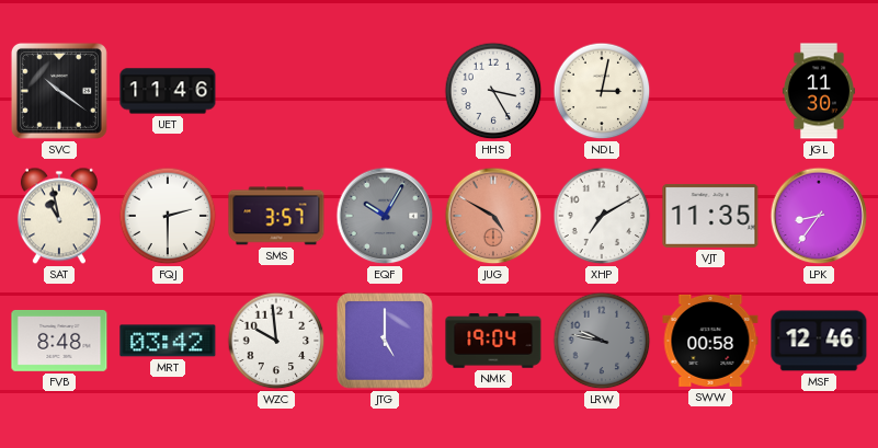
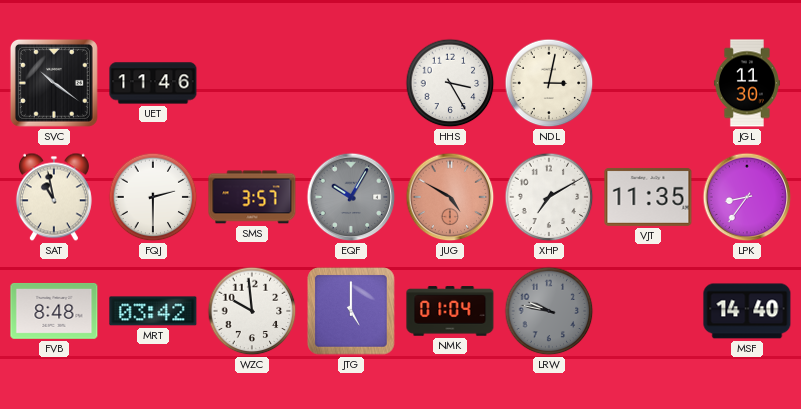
NMK: 19:04 -> 01:04
SWW: 00:58 -> none
MSF: 12:46 -> 14:40
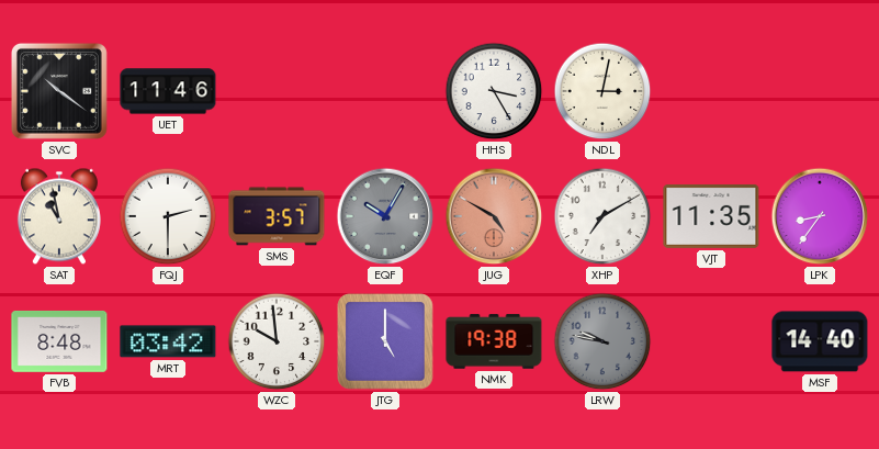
JGL: 11:30 -> none
NMK: 01:04 -> 19:38
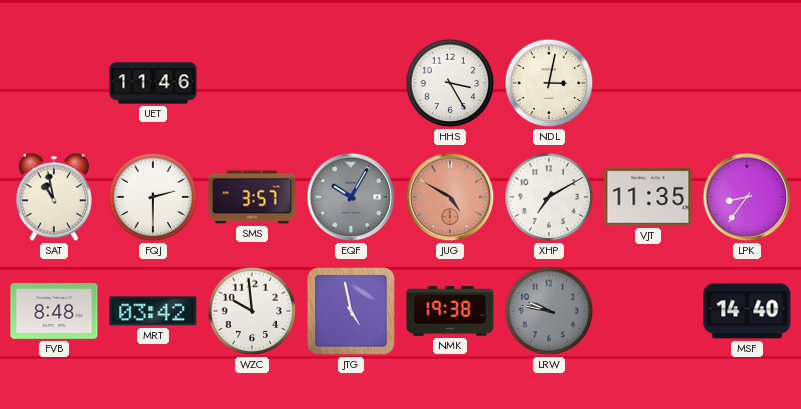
SVC: 10:21 -> none
JTG: 5:00 -> 4:58
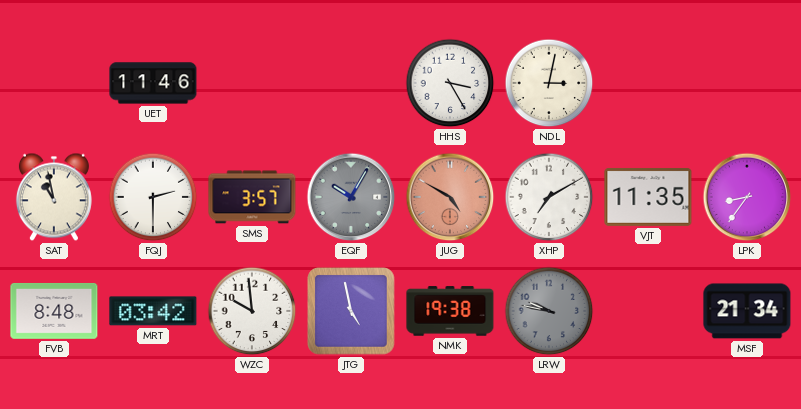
MSF: 14:40 -> 21:34
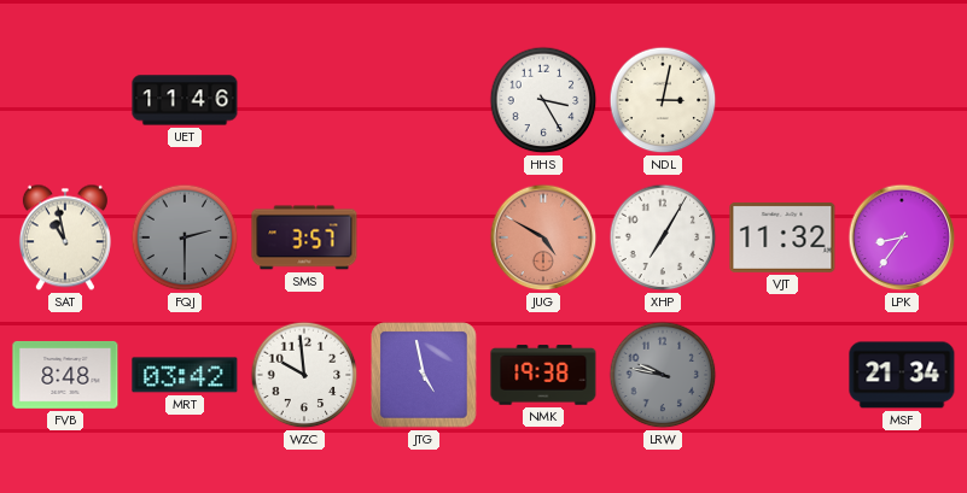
FQJ dial: white -> grey
EQF: 10:05 -> none
XHP: 7:10 -> 7:05
VJT: 11:35 -> 11:32
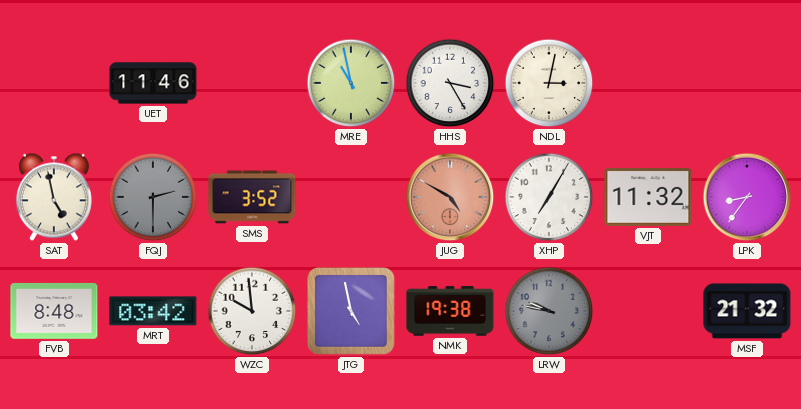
MRE: none -> 10:58
SAT: 10:58 -> 4:58
SMS: 3:57 -> 3:52
MSF: 21:34 -> 21:32
